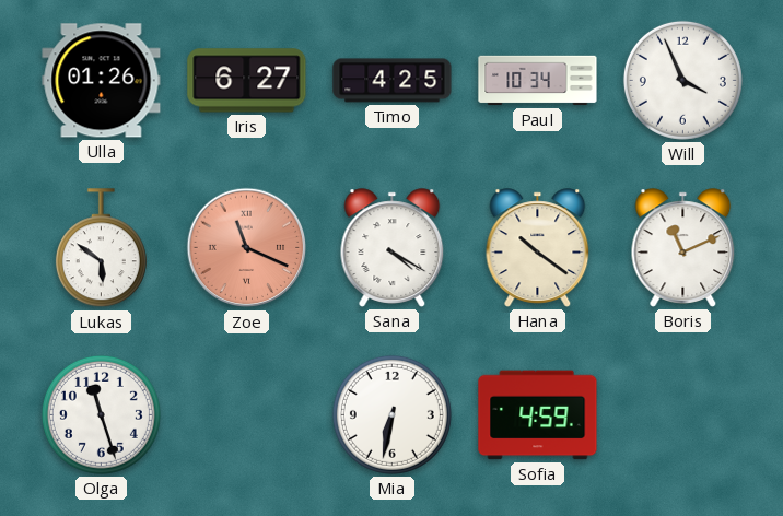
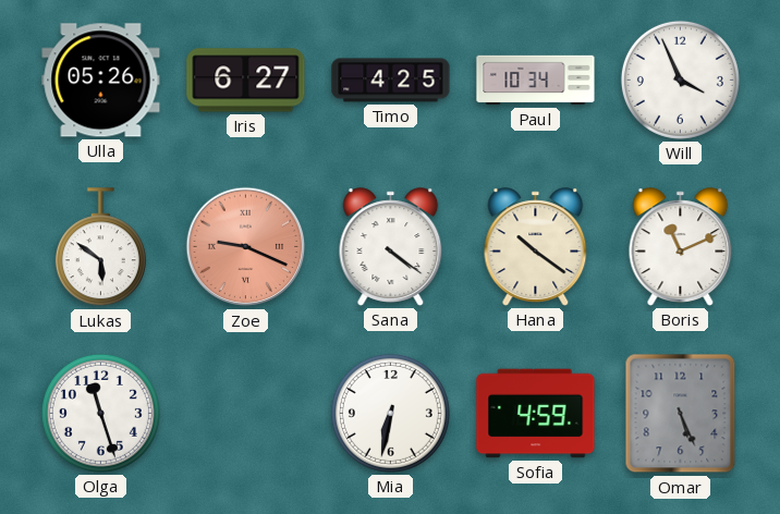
Ulla: 01:26 -> 05:26
Zoe: 11:19 -> 9:19
Sana: 4:20 -> 4:21
Omar: none -> 5:26
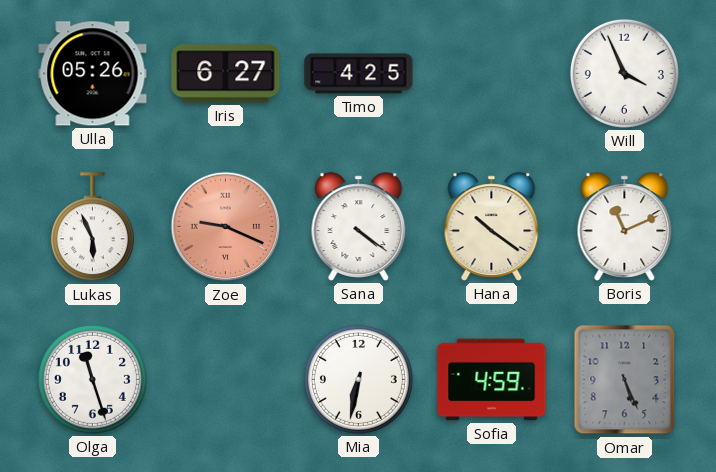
Paul: 10:34 -> none
Lukas: 5:51 -> 5:56
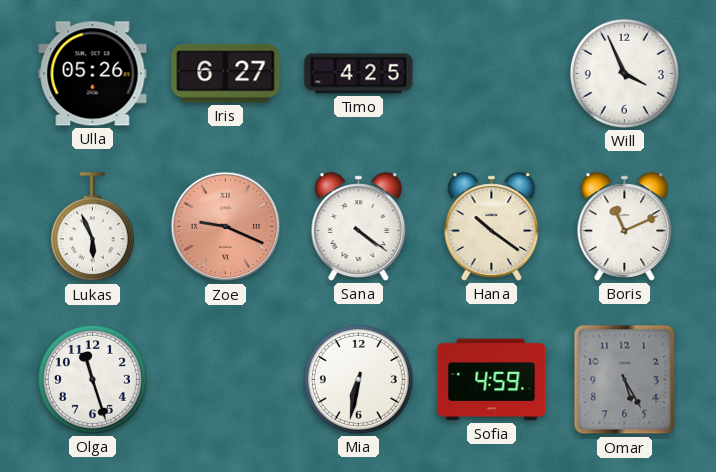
Omar: 5:26 -> 5:25
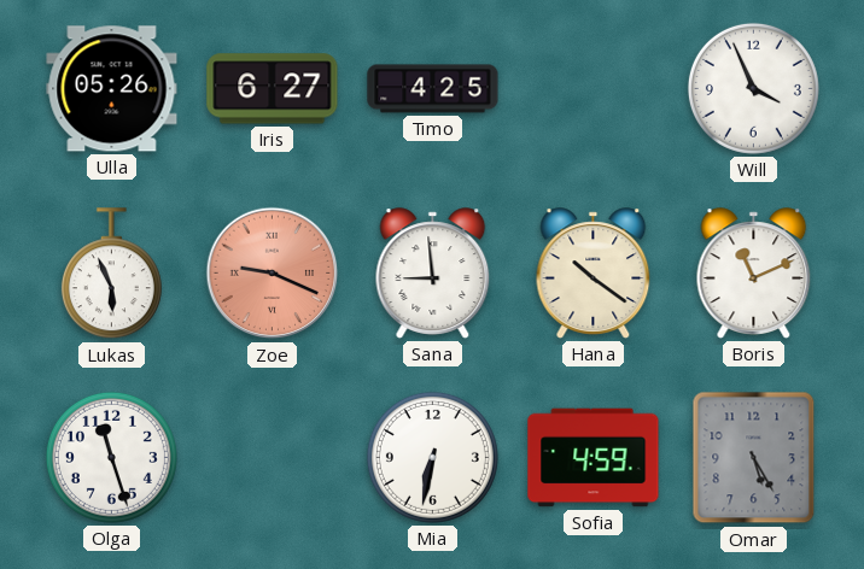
Sana: 4:21 -> 8:59
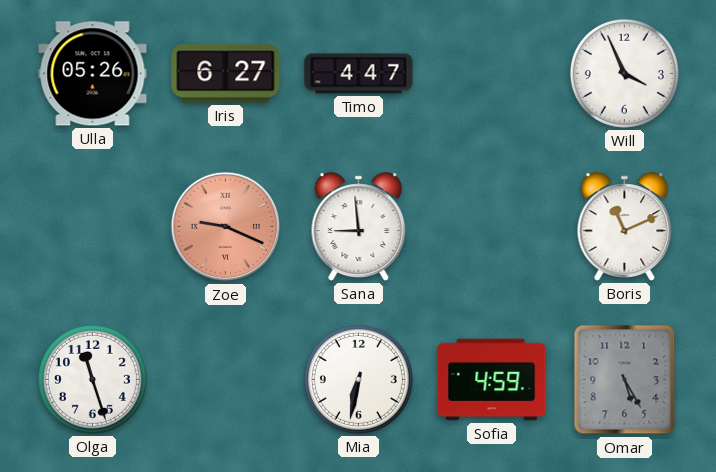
Timo: 4:25 -> 4:47
Lukas: 5:56 -> none
Hana: 10:21 -> none
